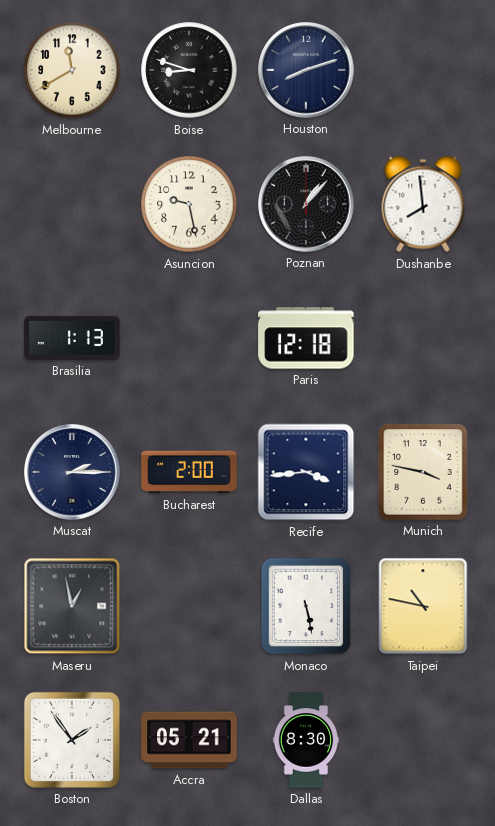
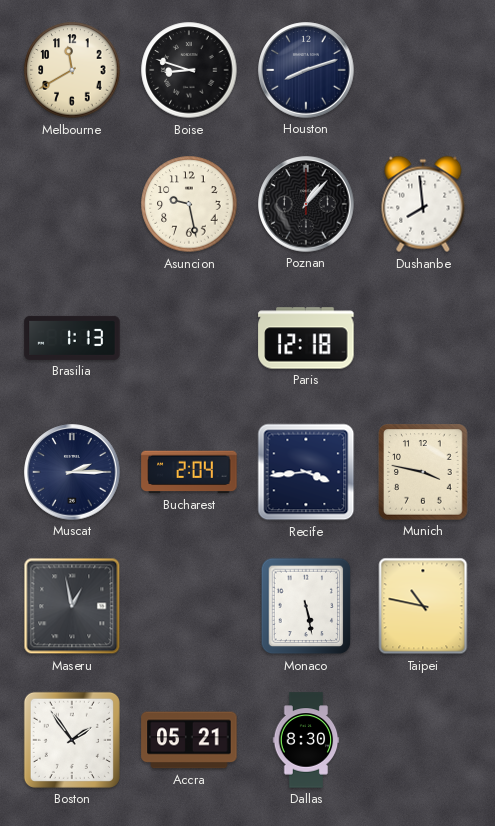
Bucharest: 2:00 -> 2:04
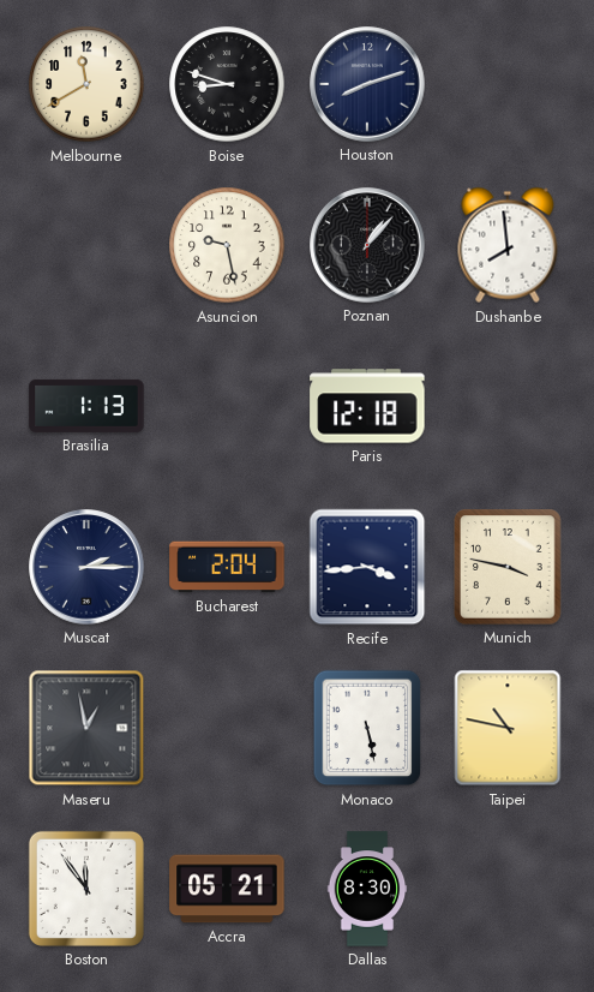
Boston: 1:54 -> 11:54
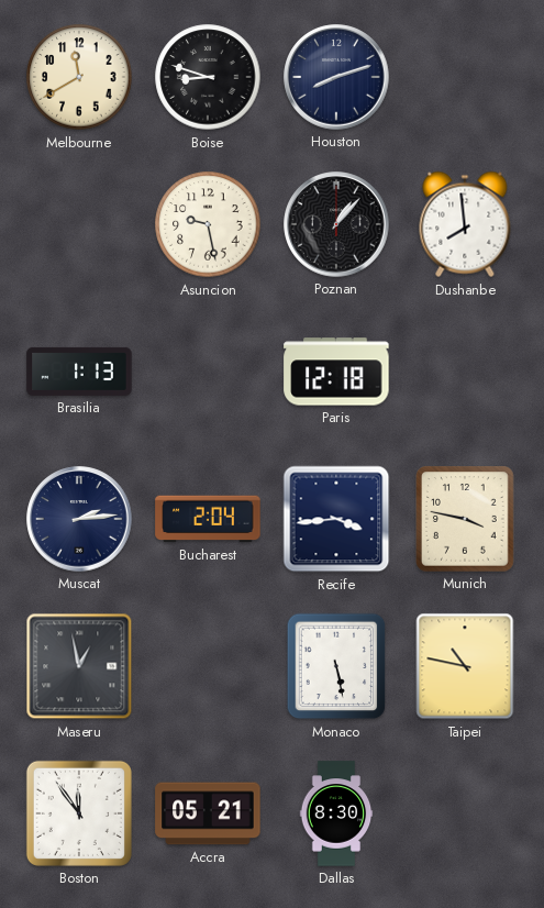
Muscat: 2:15 -> 2:14
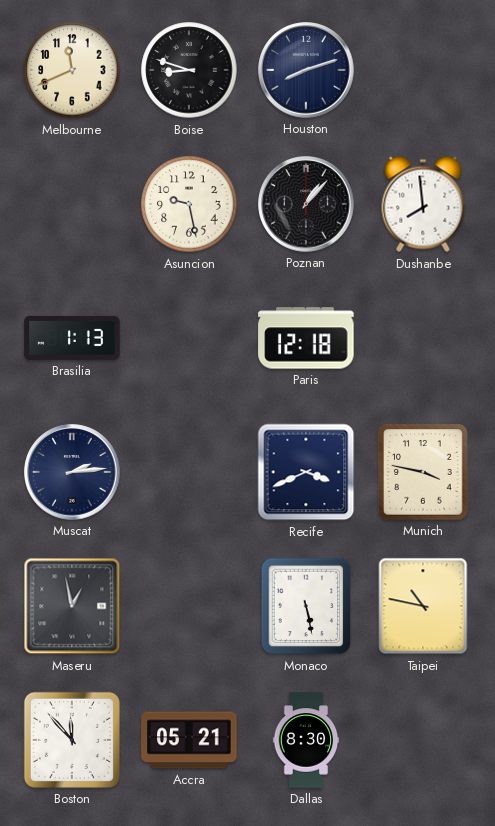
Melbourne: 11:40 -> 11:41
Bucharest: 2:04 -> none
Recife: 3:44 -> 3:41
Boston: 11:54 -> 11:53
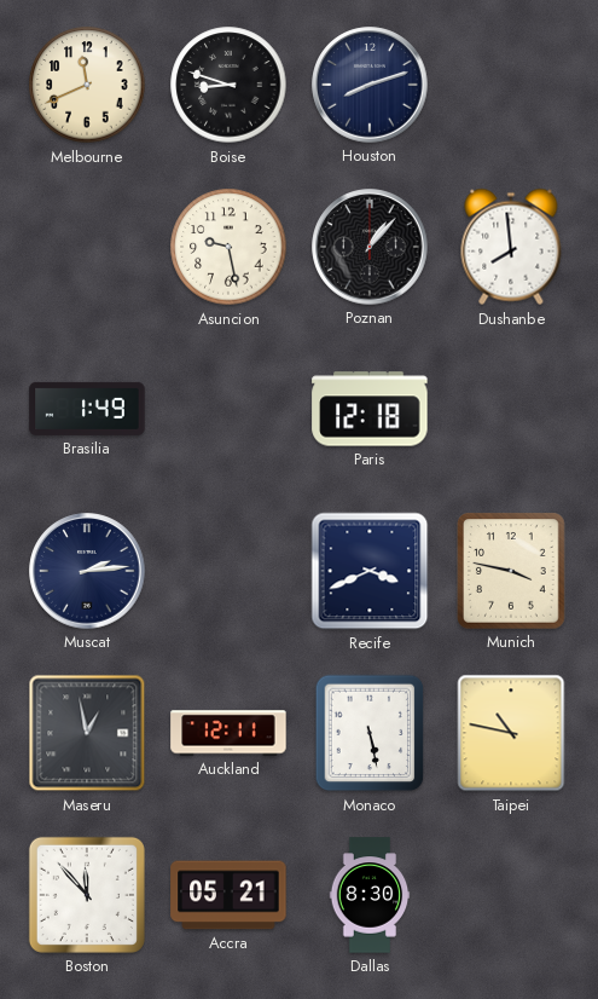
Brasilia: 1:13 -> 1:49
Auckland: none -> 12:11
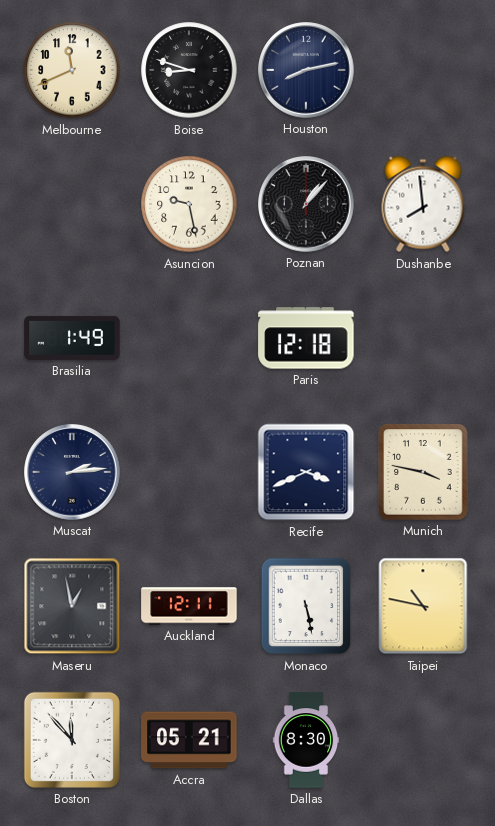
Houston: 8:12 -> 8:13
